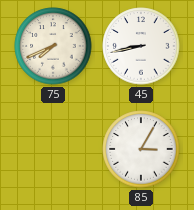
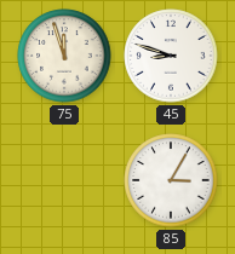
75: 7:41 -> 11:57
45: 8:43 -> 8:48
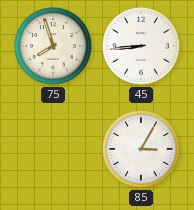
75: 11:57 -> 7:57
45: 8:48 -> 8:44
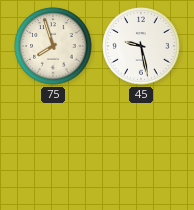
45: 8:44 -> 9:28
85: 3:05 -> none
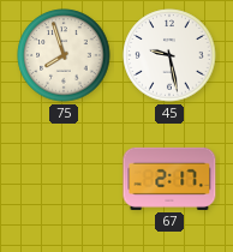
67: none -> 2:17
